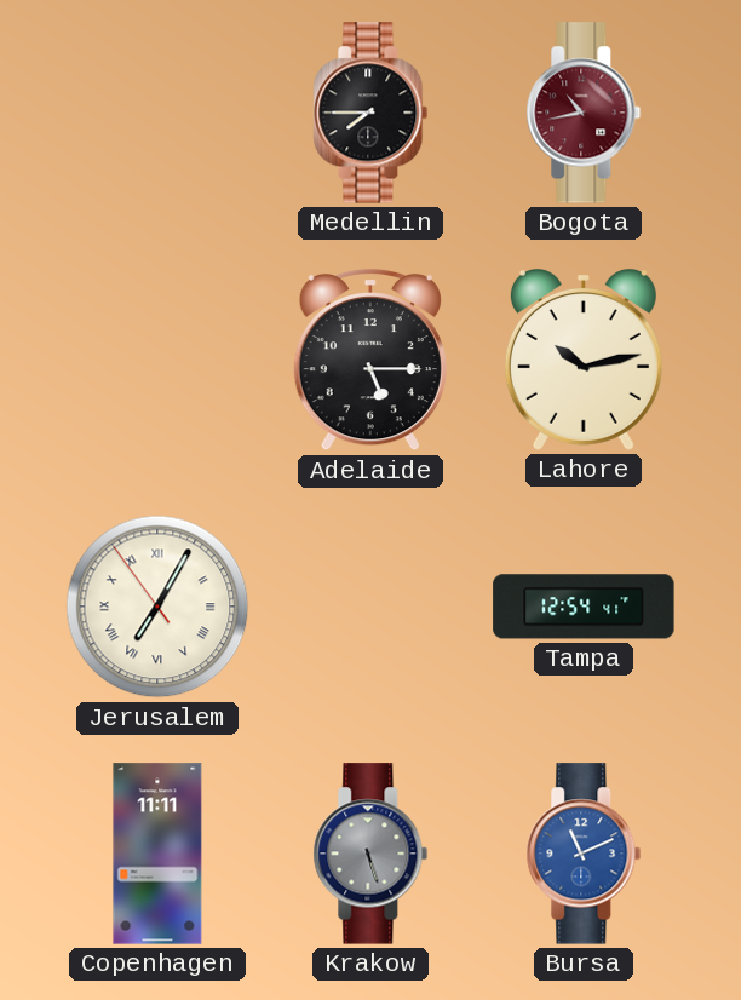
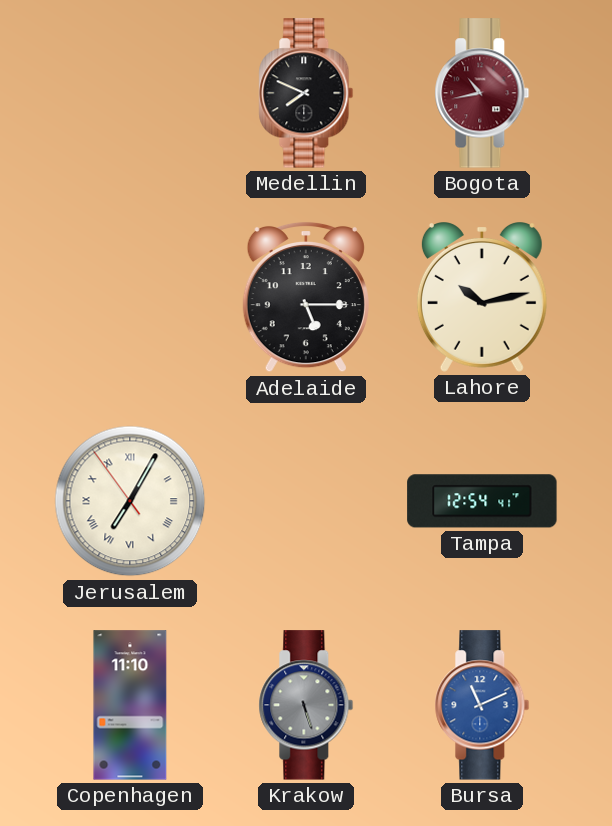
Medellin: 7:45 -> 7:49
Copenhagen: 11:11 -> 11:10
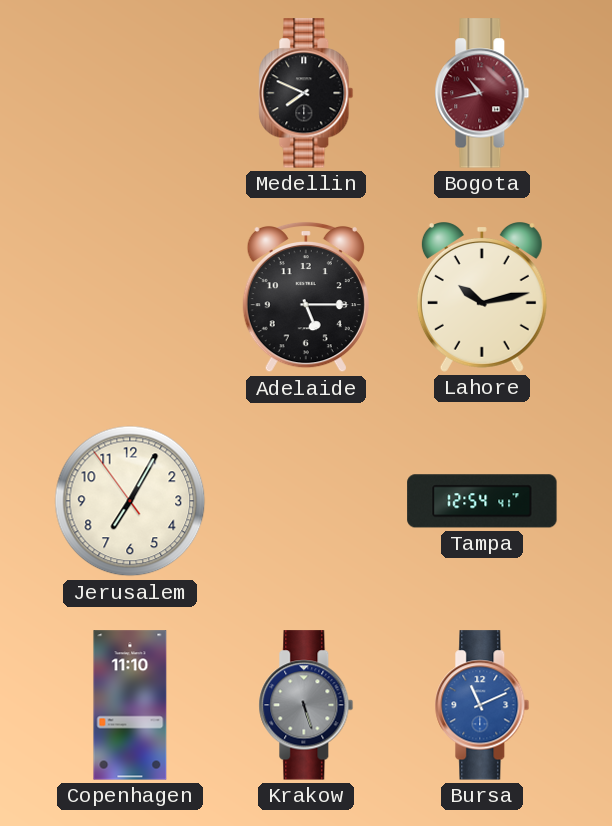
Jerusalem numerals: Roman -> Arabic
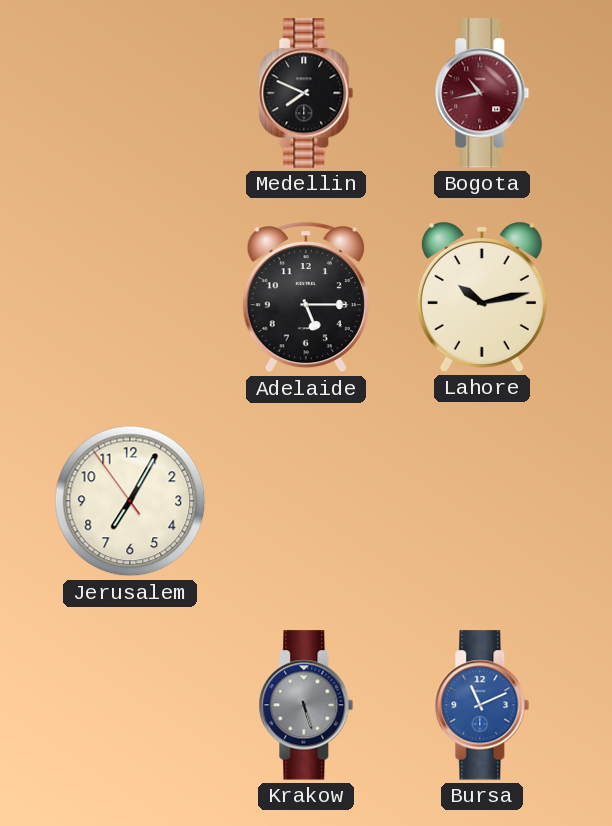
Tampa: 12:54 -> none
Copenhagen: 11:10 -> none
